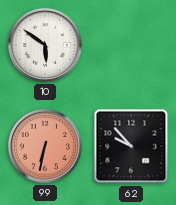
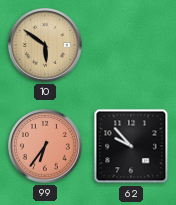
10 dial: white -> champagne
99: 6:32 -> 6:36
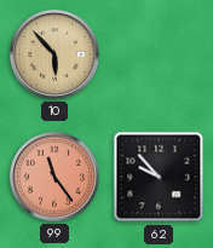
10: 5:51 -> 5:53
99: 6:36 -> 11:24
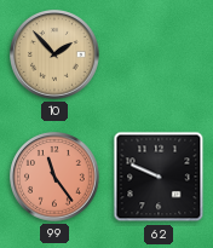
10: 5:53 -> 1:53
62: 9:53 -> 9:49
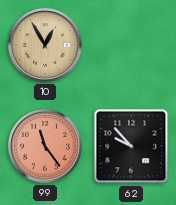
10: 1:53 -> 12:55
62: 9:49 -> 9:53
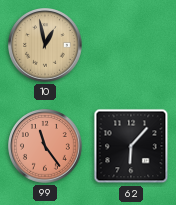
10: 12:55 -> 12:58
62: 9:53 -> 6:07
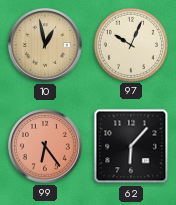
97: none -> 10:04
99: 11:24 -> 6:24
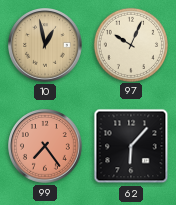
99: 6:24 -> 7:24
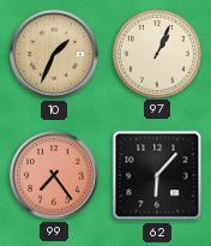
10: 12:58 -> 1:34
97: 10:04 -> 1:04
